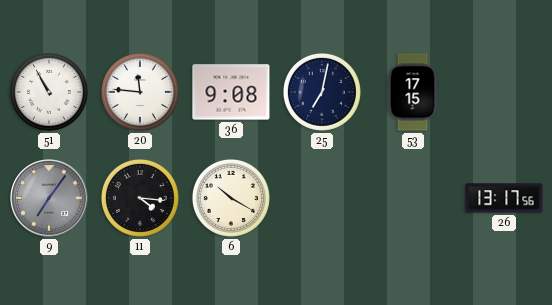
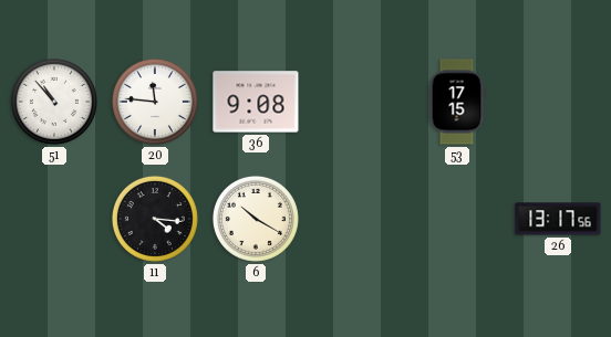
51: 10:55 -> 10:53
25: 7:02 -> none
9: 7:06 -> none
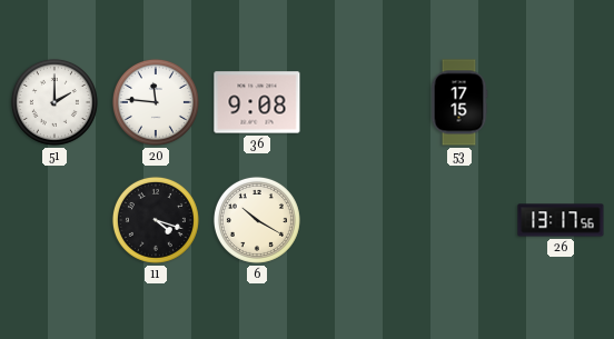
51: 10:53 -> 2:00
11: 4:16 -> 4:18
